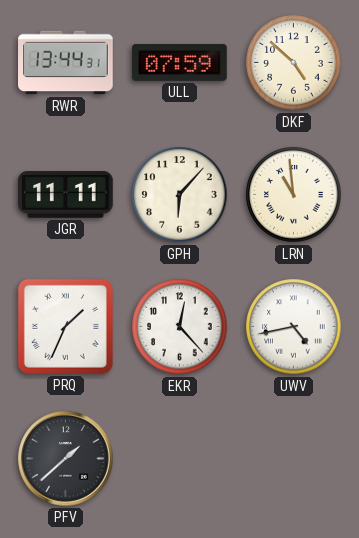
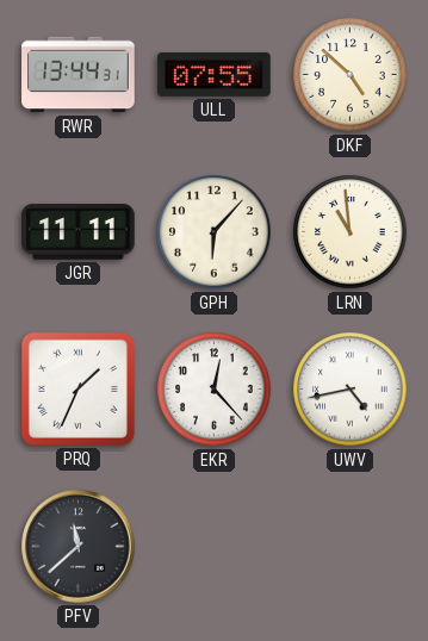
ULL: 07:59 -> 07:55
PFV: 1:38 -> 11:38
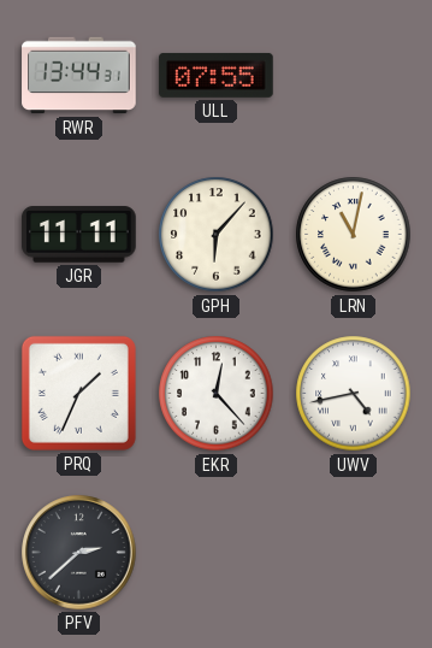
DKF: 4:52 -> none
LRN: 10:59 -> 11:02
PFV: 11:38 -> 2:38
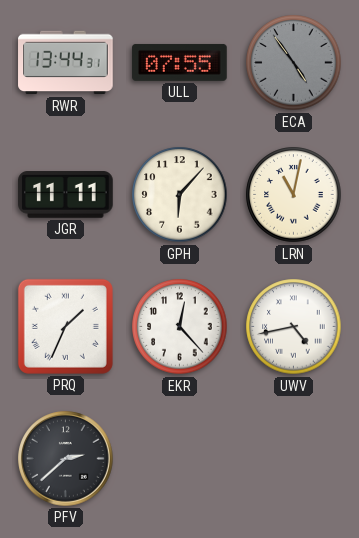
ECA: none -> 4:54
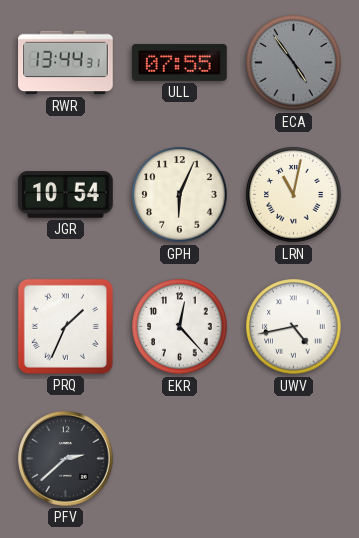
JGR: 11:11 -> 10:54
GPH: 6:07 -> 6:04
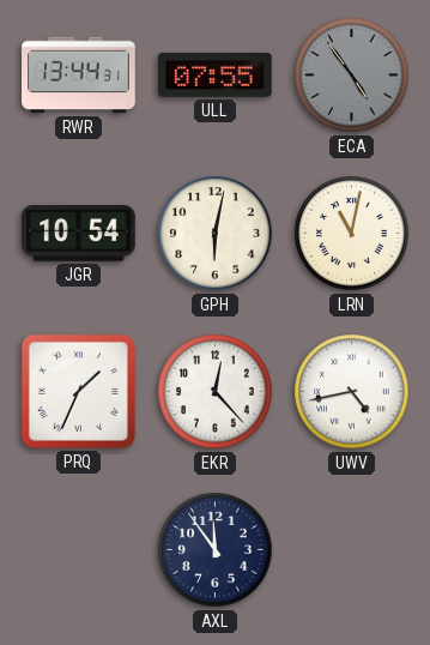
GPH: 6:04 -> 6:02
PFV: 2:38 -> none
AXL: none -> 11:54
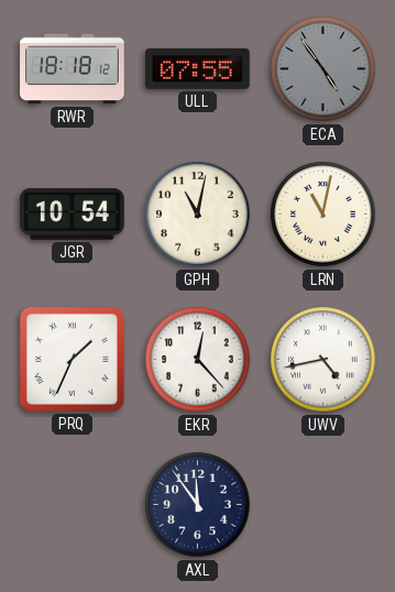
RWR: 13:44 -> 18:18
GPH: 6:02 -> 11:02
